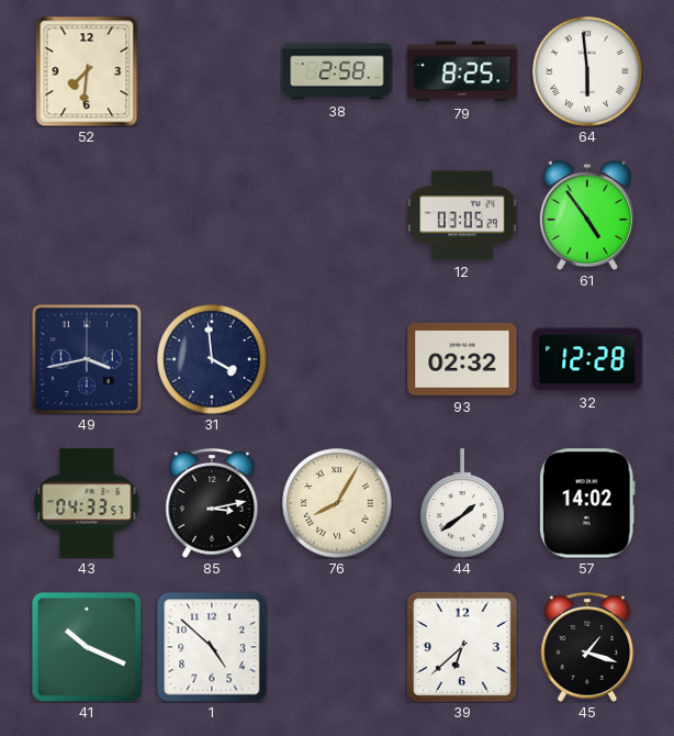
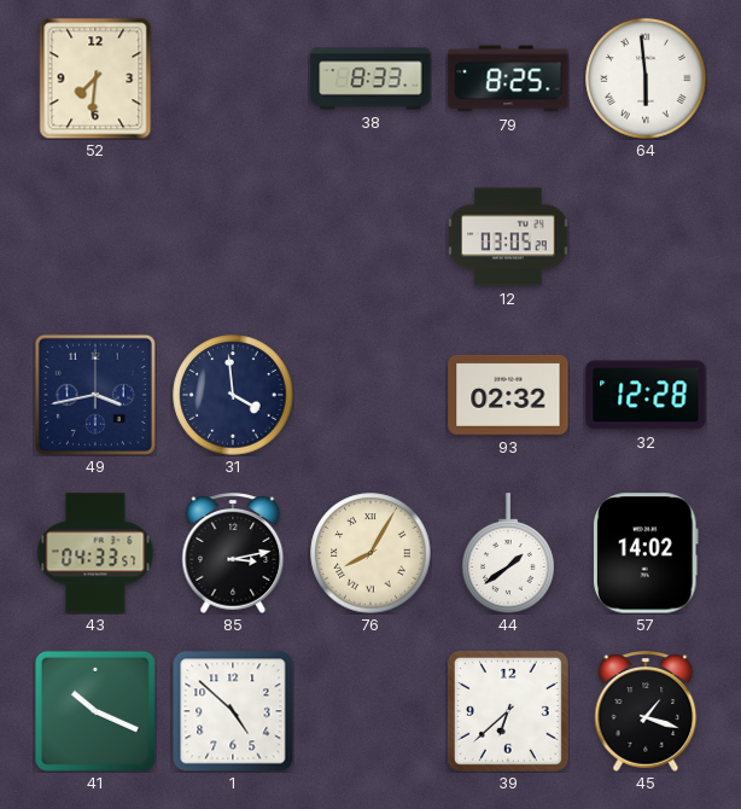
38: 2:58 -> 8:33
61: 4:54 -> none
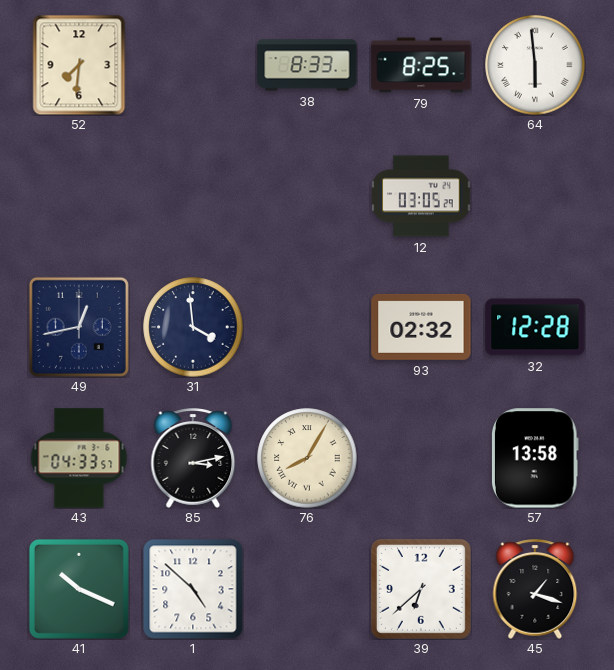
49: 3:43 -> 12:43
44: 1:39 -> none
57: 14:02 -> 13:58
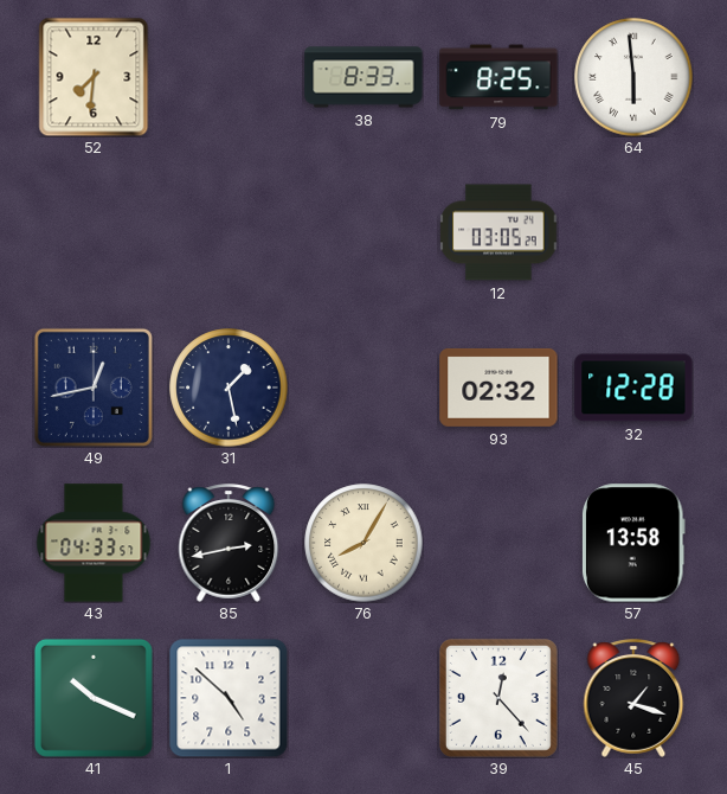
31: 3:59 -> 1:28
85: 3:13 -> 2:43
39: 6:38 -> 12:23
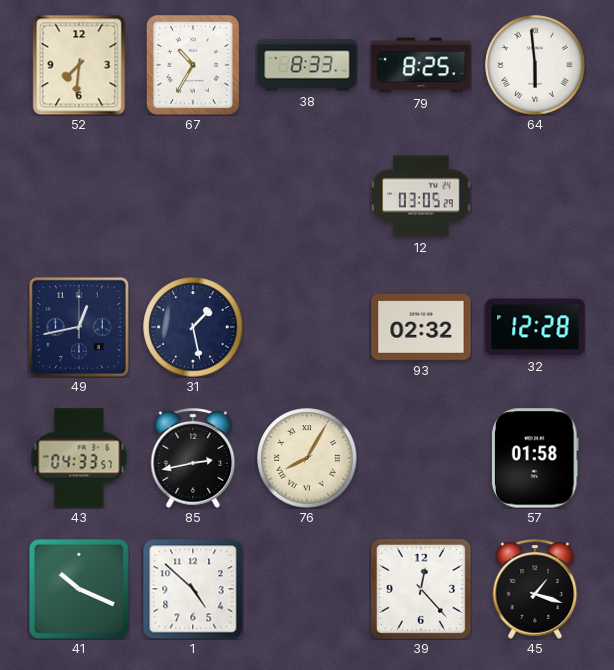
67: none -> 10:35
57: 13:58 -> 01:58
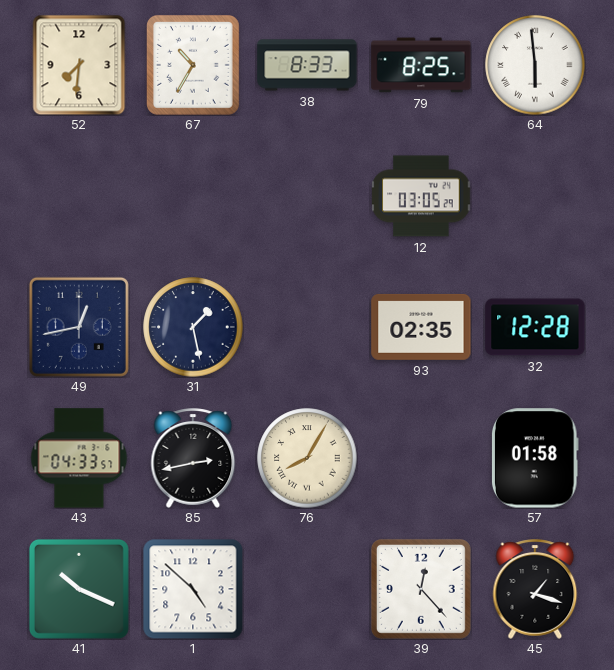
93: 02:32 -> 02:35
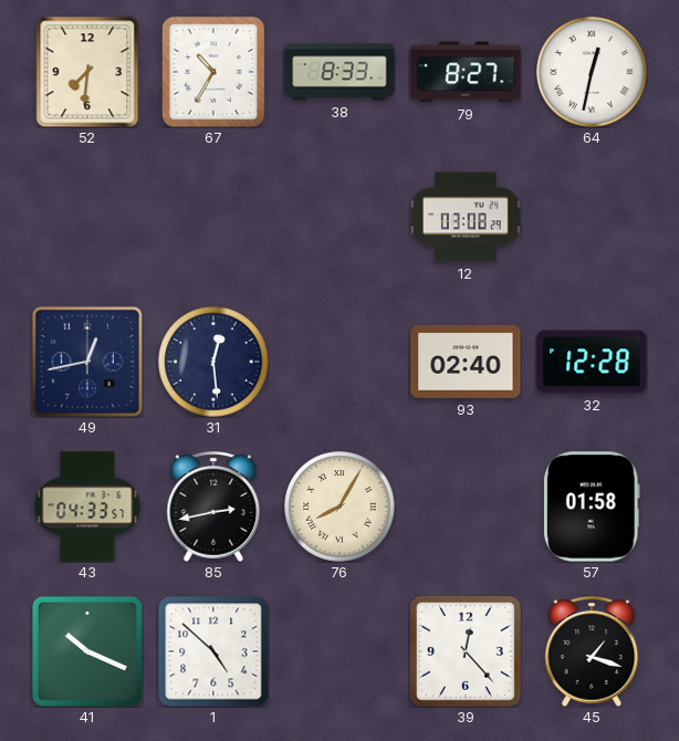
79: 8:25 -> 8:27
64: 5:59 -> 12:32
12: 03:05 -> 03:08
31: 1:28 -> 12:29
93: 02:35 -> 02:40
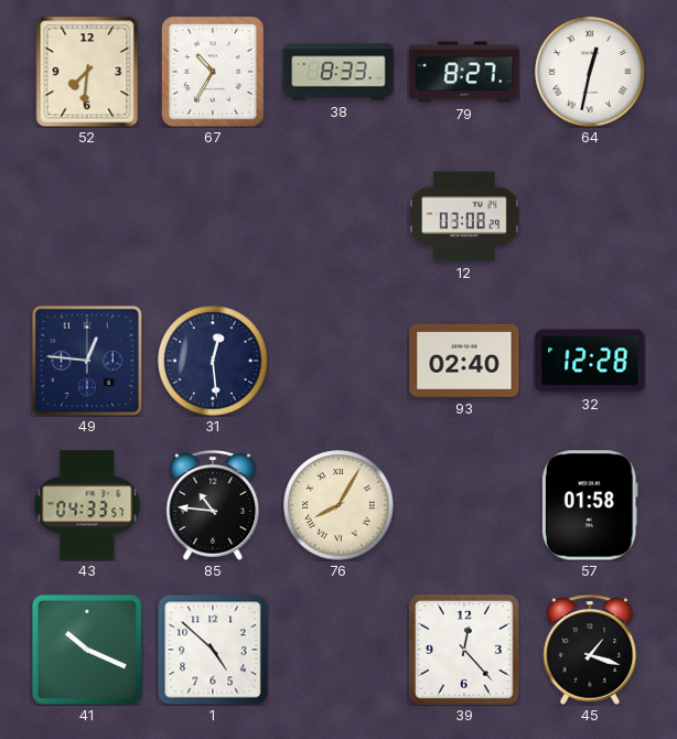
49: 12:43 -> 12:46
85: 2:43 -> 10:46
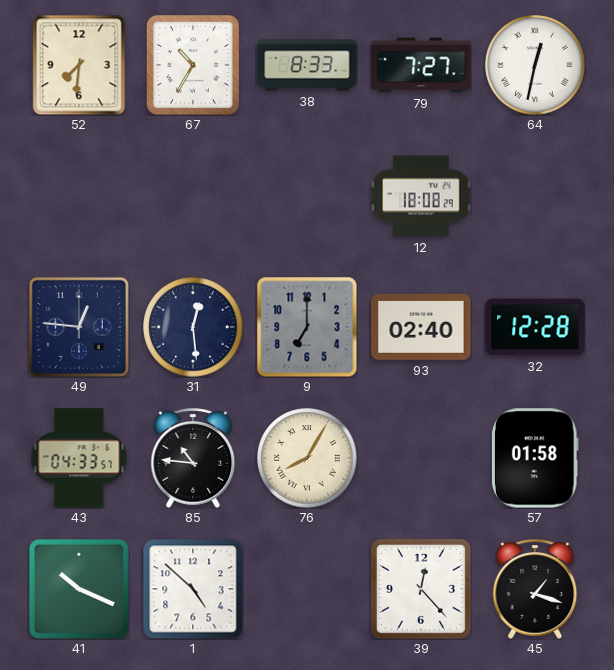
79: 8:27 -> 7:27
12: 03:08 -> 18:08
9: none -> 7:00
